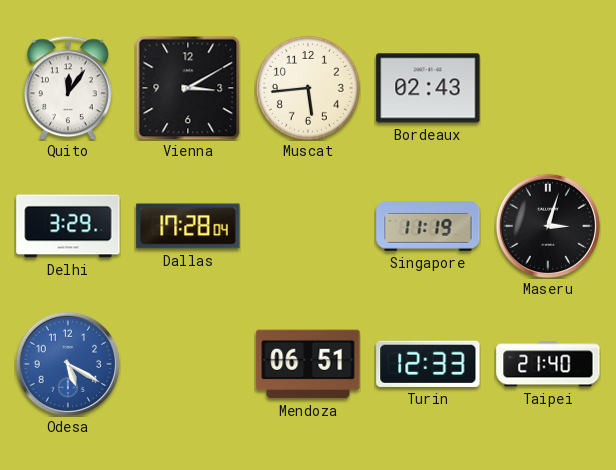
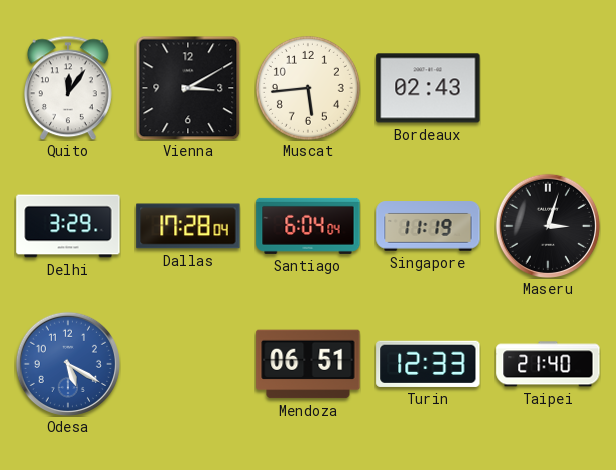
Santiago: none -> 6:04
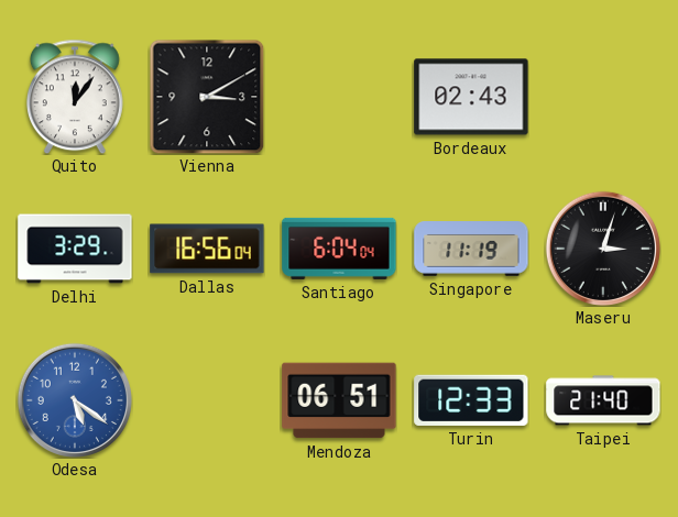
Muscat: 5:44 -> none
Dallas: 17:28 -> 16:56
Odesa: 5:20 -> 5:21
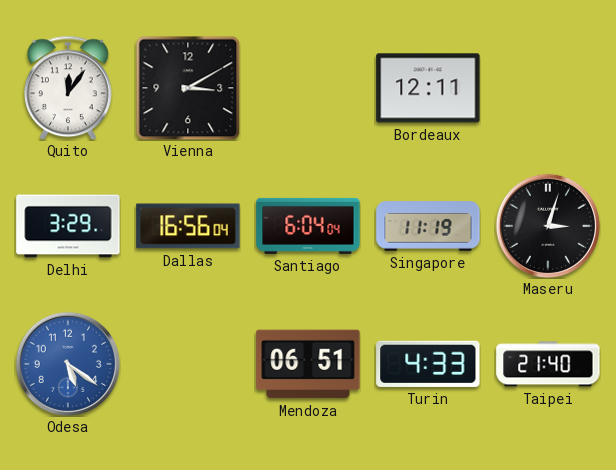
Bordeaux: 02:43 -> 12:11
Turin: 12:33 -> 4:33
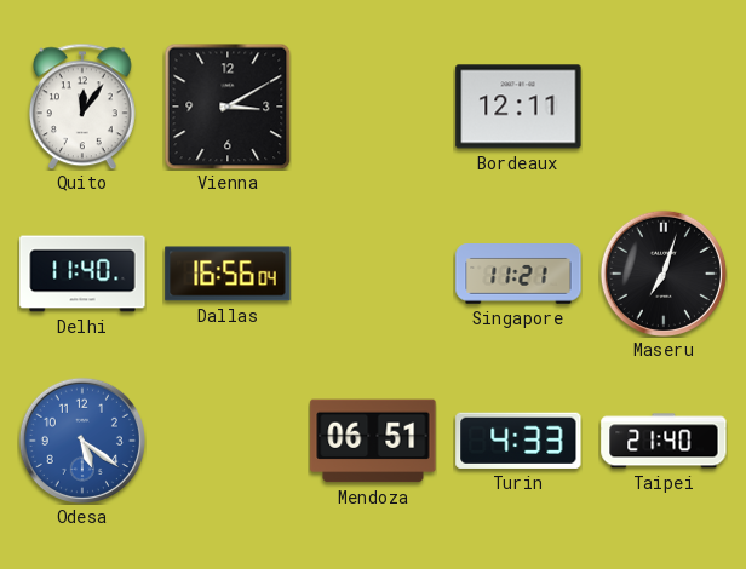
Delhi: 3:29 -> 11:40
Santiago: 6:04 -> none
Singapore: 11:19 -> 11:21
Maseru: 3:03 -> 7:03
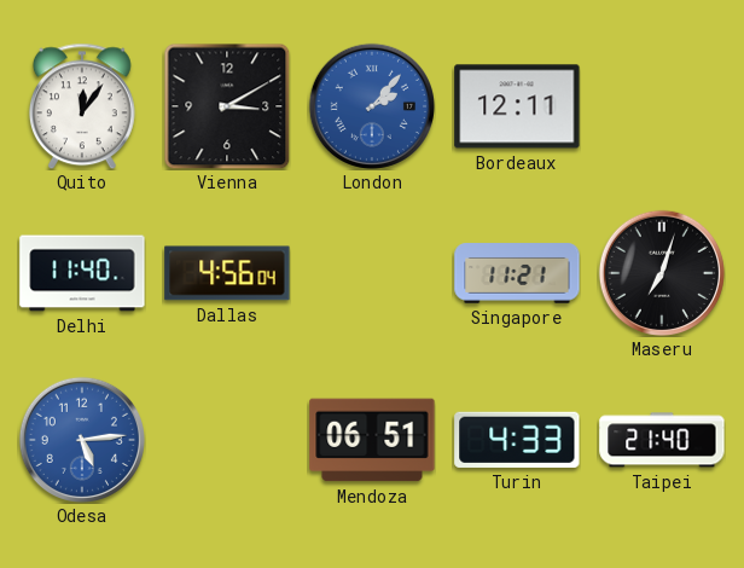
London: none -> 2:07
Dallas: 16:56 -> 4:56
Odesa: 5:21 -> 5:14
